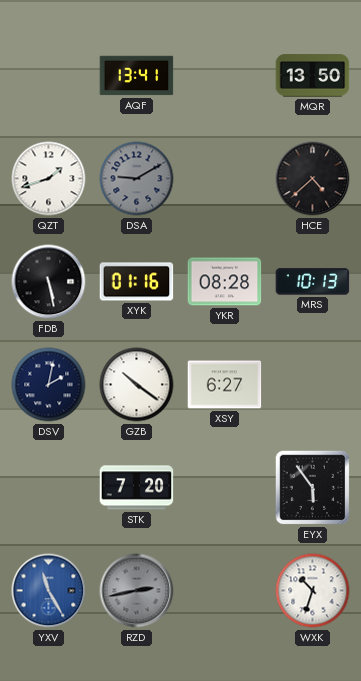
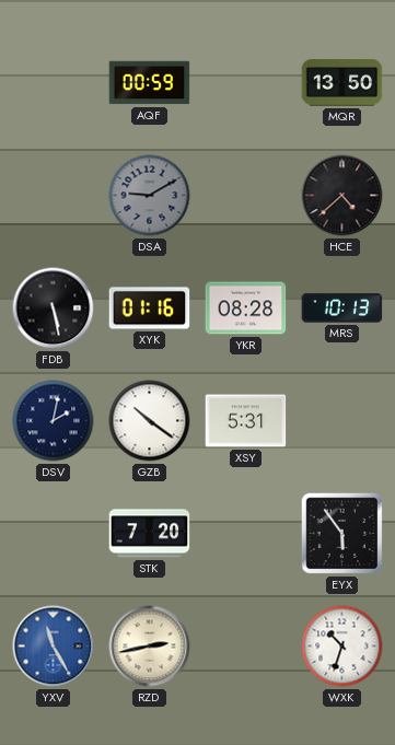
AQF: 13:41 -> 00:59
QZT: 1:42 -> none
XSY: 6:27 -> 5:31
RZD dial: grey -> cream
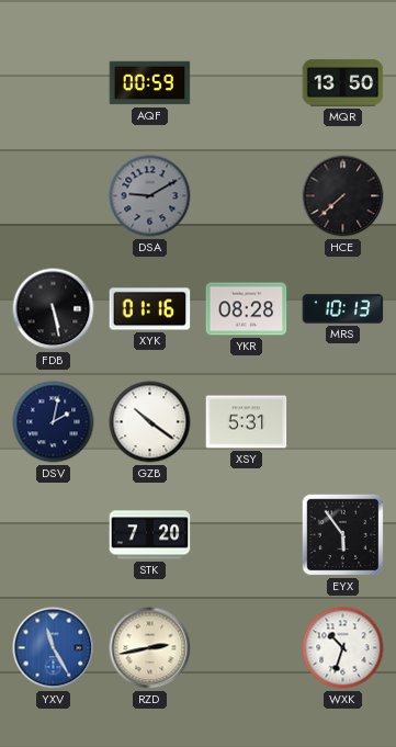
HCE: 4:38 -> 7:38
